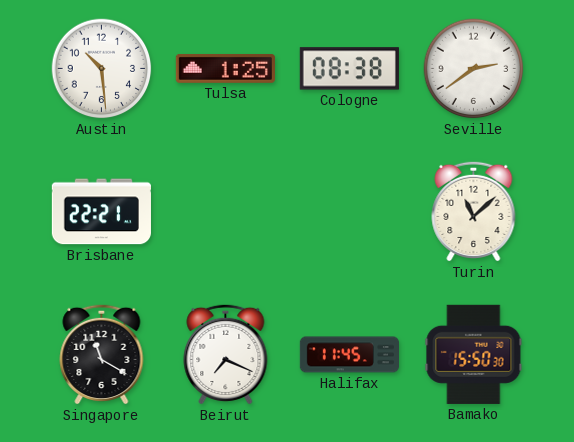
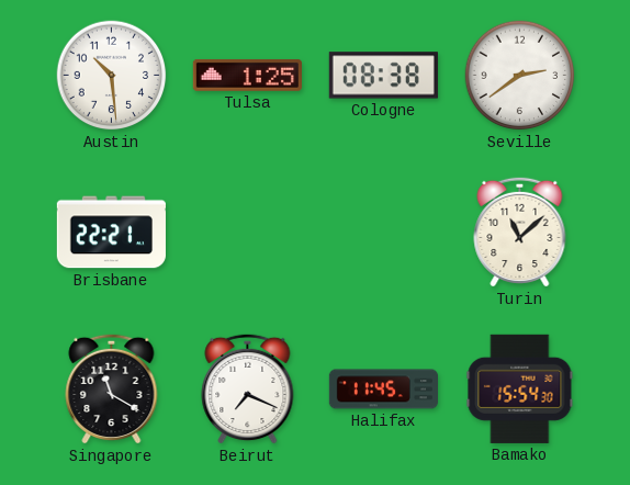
Bamako: 15:50 -> 15:54
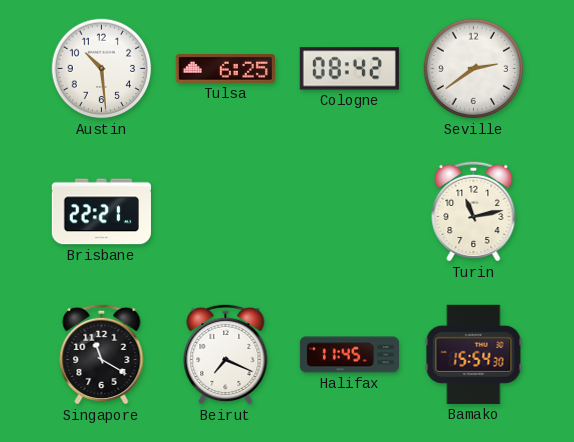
Tulsa: 1:25 -> 6:25
Cologne: 08:38 -> 08:42
Turin: 11:08 -> 11:13
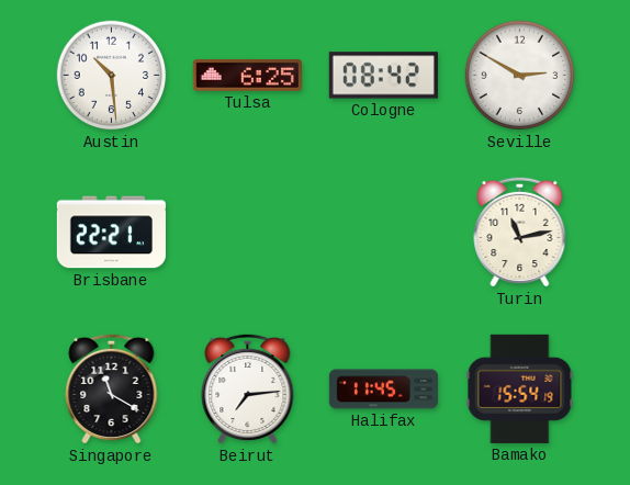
Seville: 2:39 -> 2:50
Beirut: 7:19 -> 7:14
Bamako: 15:54:30 -> 15:54:19
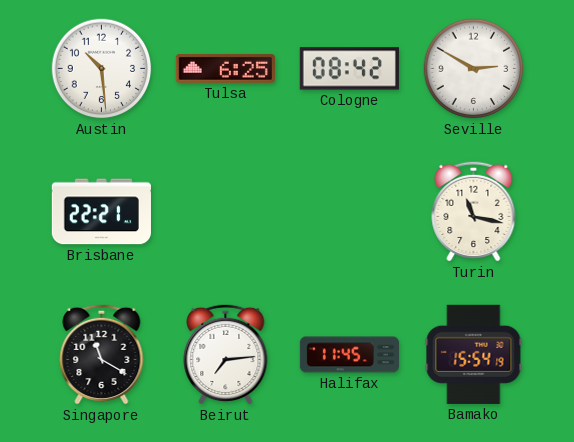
Turin: 11:13 -> 11:17
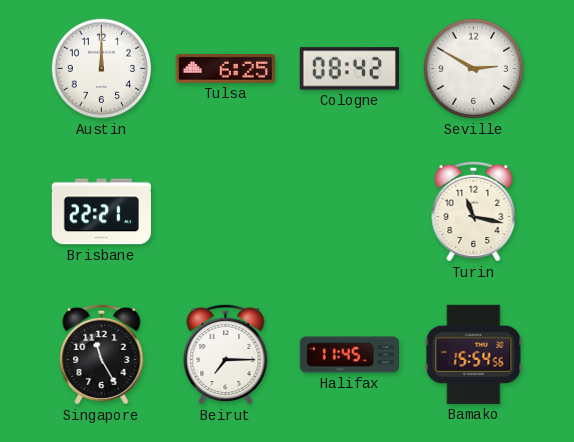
Austin: 10:29 -> 12:00
Singapore: 11:20 -> 11:25
Beirut: 7:14 -> 7:15
Bamako: 15:54:19 -> 15:54:56
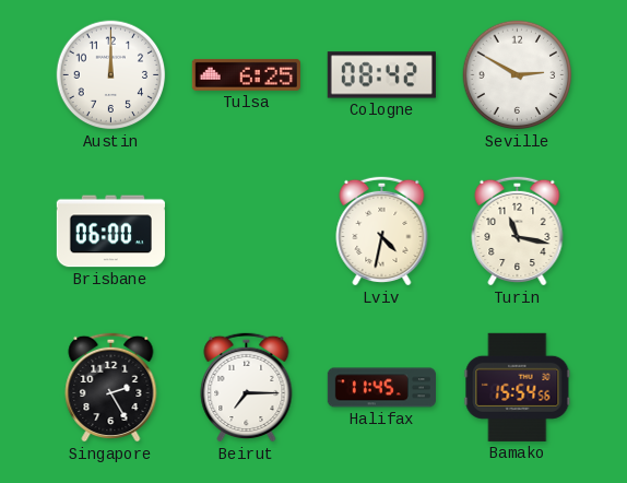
Brisbane: 22:21 -> 06:00
Lviv: none -> 4:32
Singapore: 11:25 -> 2:25
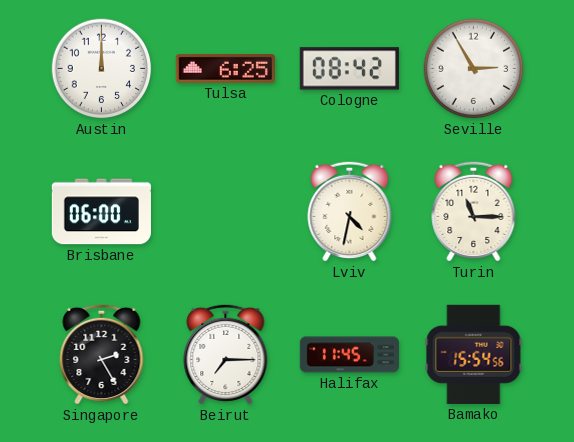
Seville: 2:50 -> 2:55
Turin: 11:17 -> 11:15
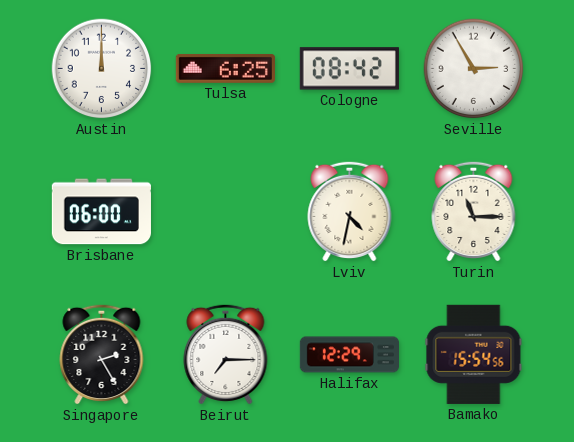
Halifax: 11:45 -> 12:29
